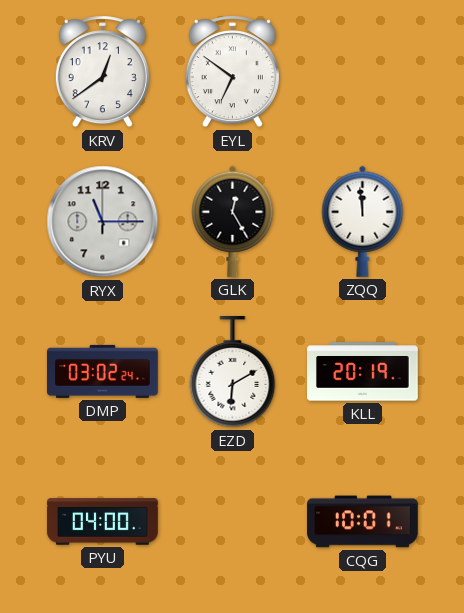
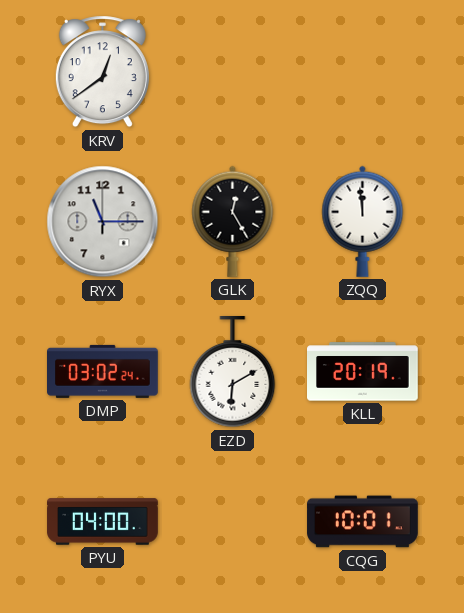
EYL: 6:51 -> none
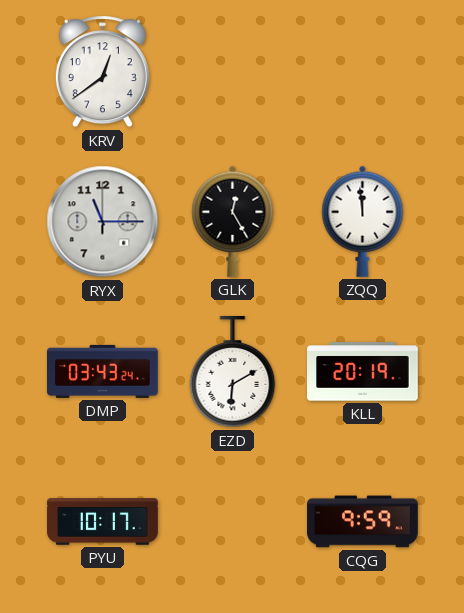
DMP: 03:02 -> 03:43
PYU: 04:00 -> 10:17
CQG: 10:01 -> 9:59
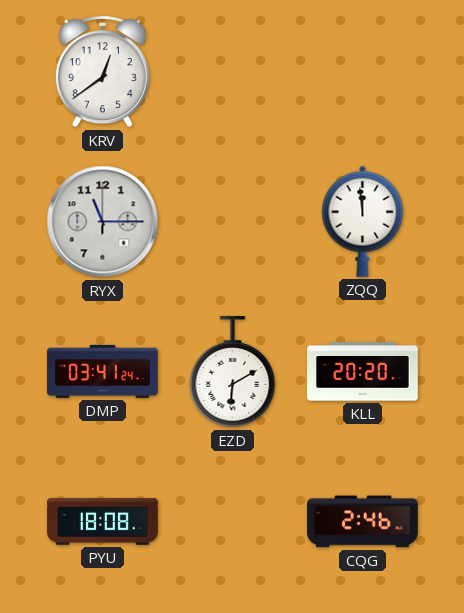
GLK: 12:25 -> none
DMP: 03:43 -> 03:41
KLL: 20:19 -> 20:20
PYU: 10:17 -> 18:08
CQG: 9:59 -> 2:46
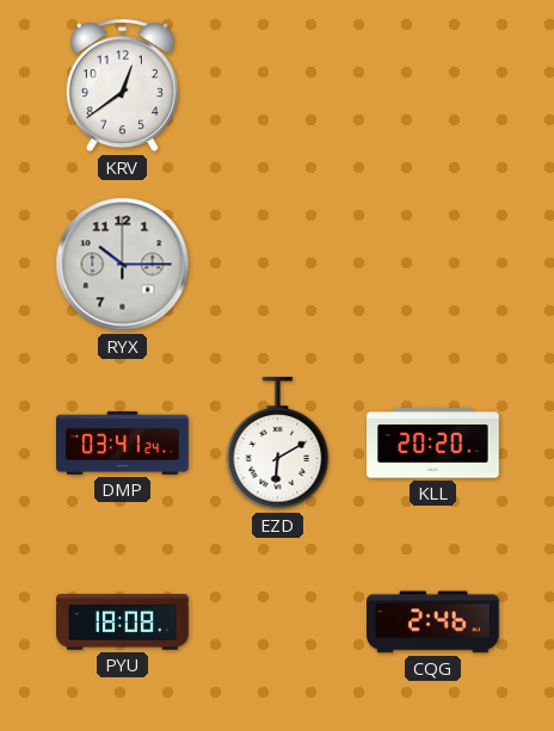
RYX: 11:15 -> 10:15
ZQQ: 11:59 -> none
